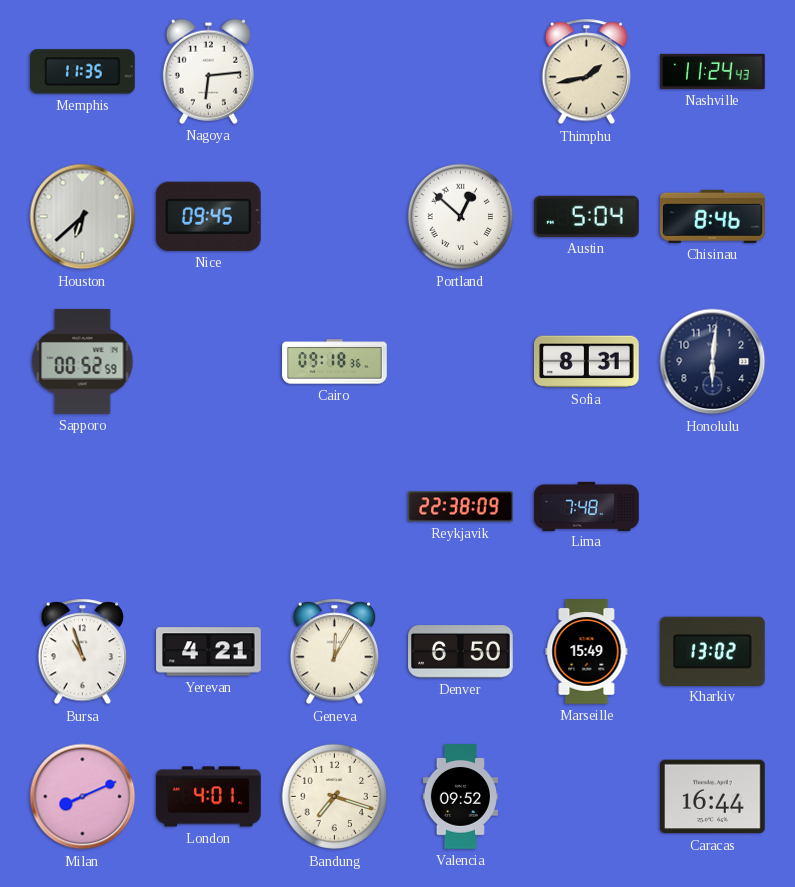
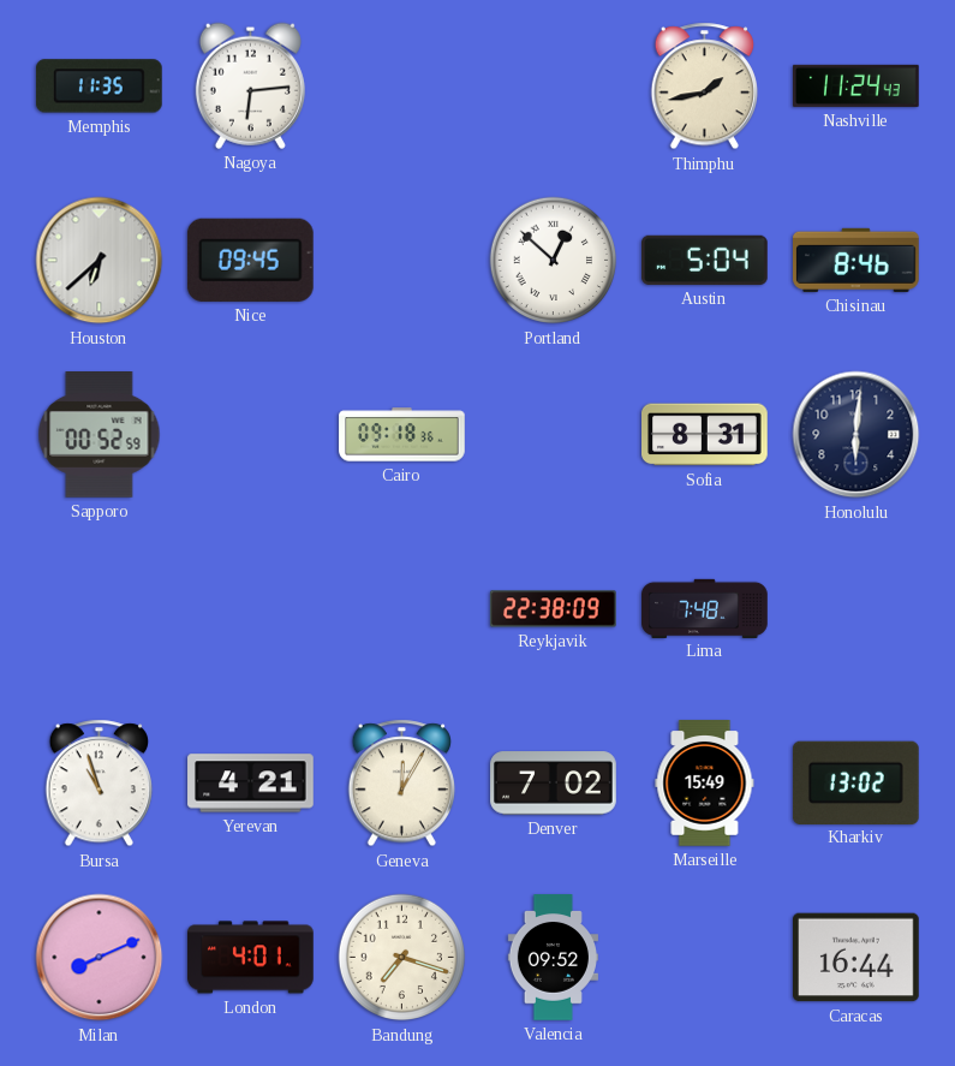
Denver: 6:50 -> 7:02
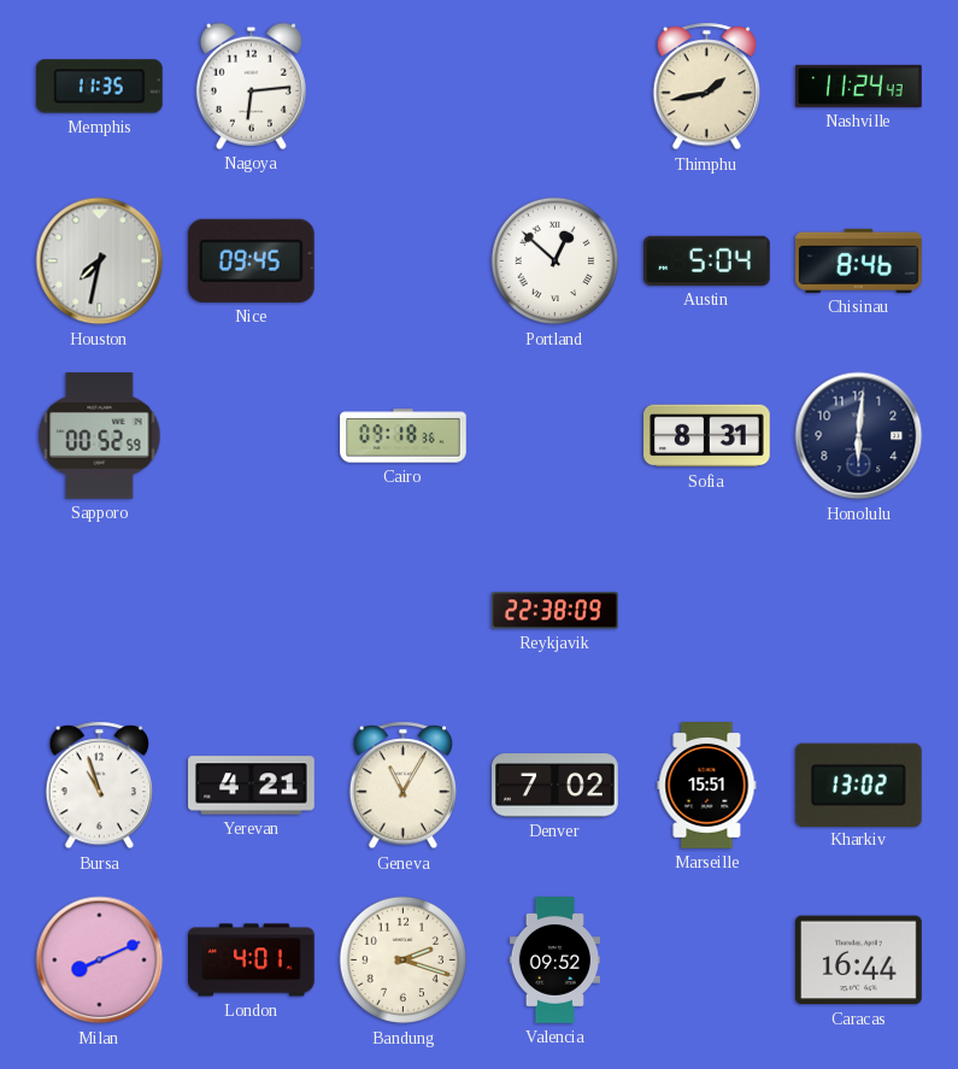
Houston: 6:38 -> 7:32
Lima: 7:48 -> none
Geneva: 12:05 -> 11:05
Marseille: 15:49 -> 15:51
Bandung: 7:18 -> 2:18
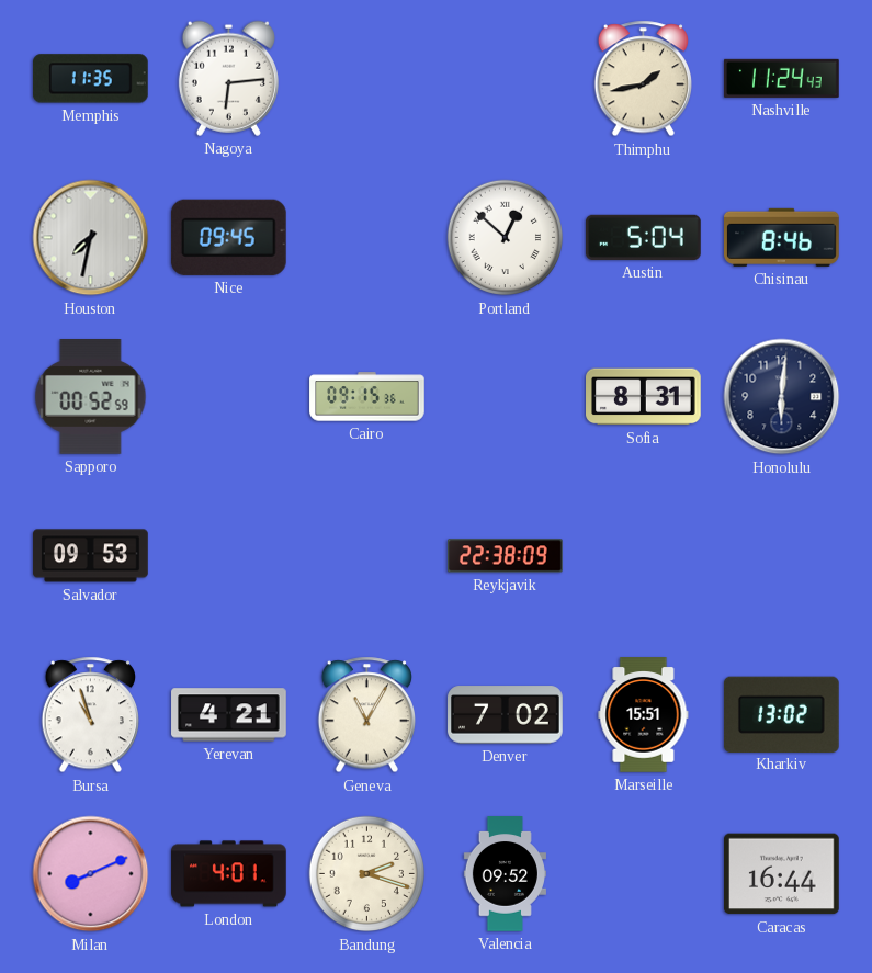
Cairo: 09:18 -> 09:15
Salvador: none -> 09:53
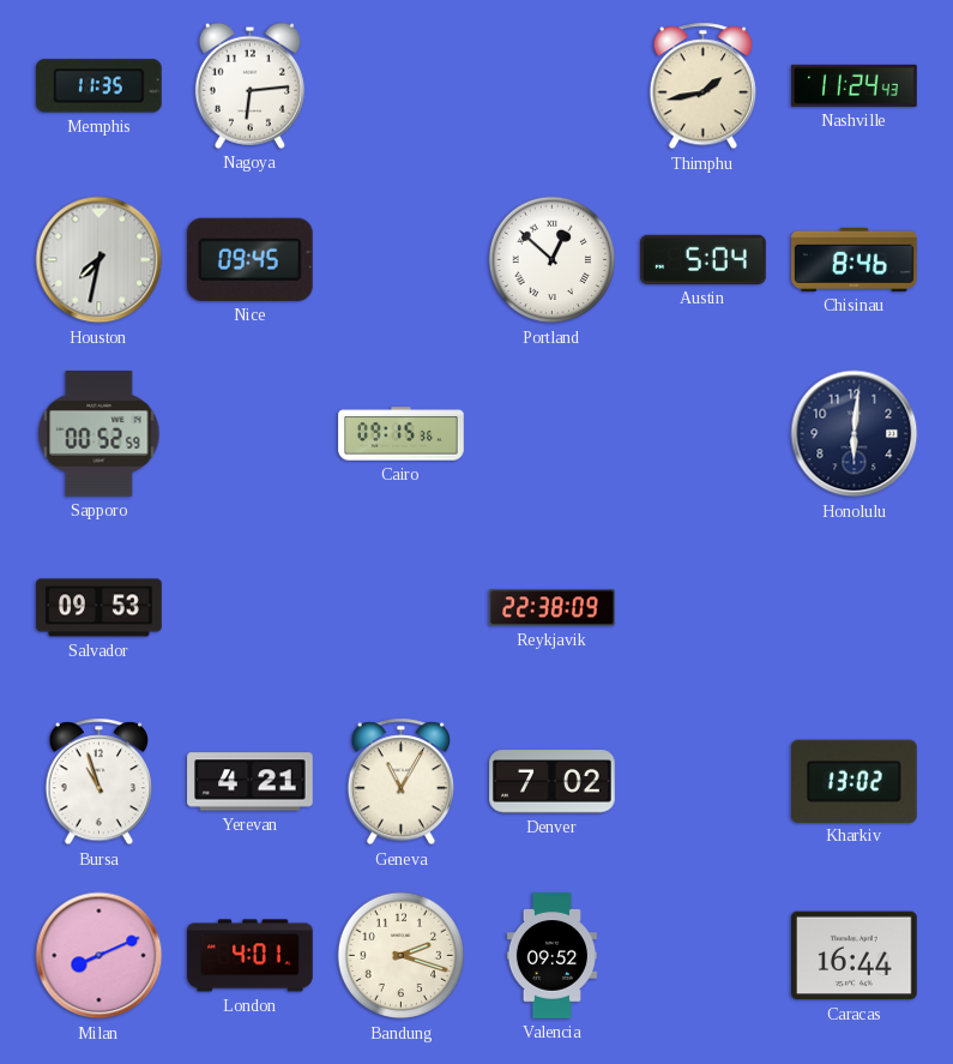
Sofia: 8:31 -> none
Marseille: 15:51 -> none
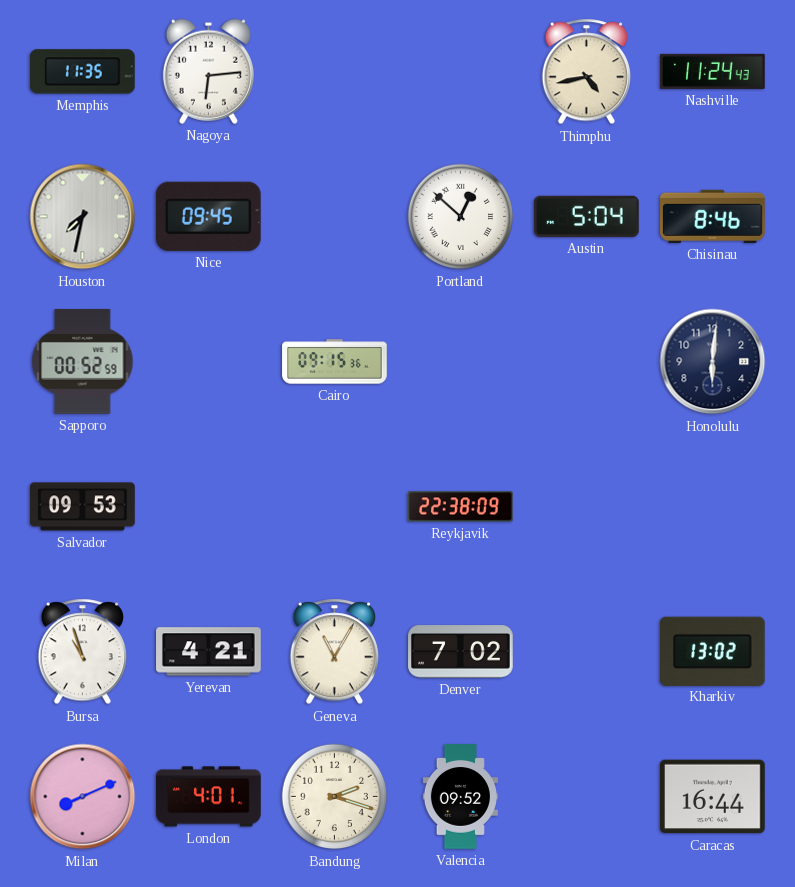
Thimphu: 1:43 -> 4:43
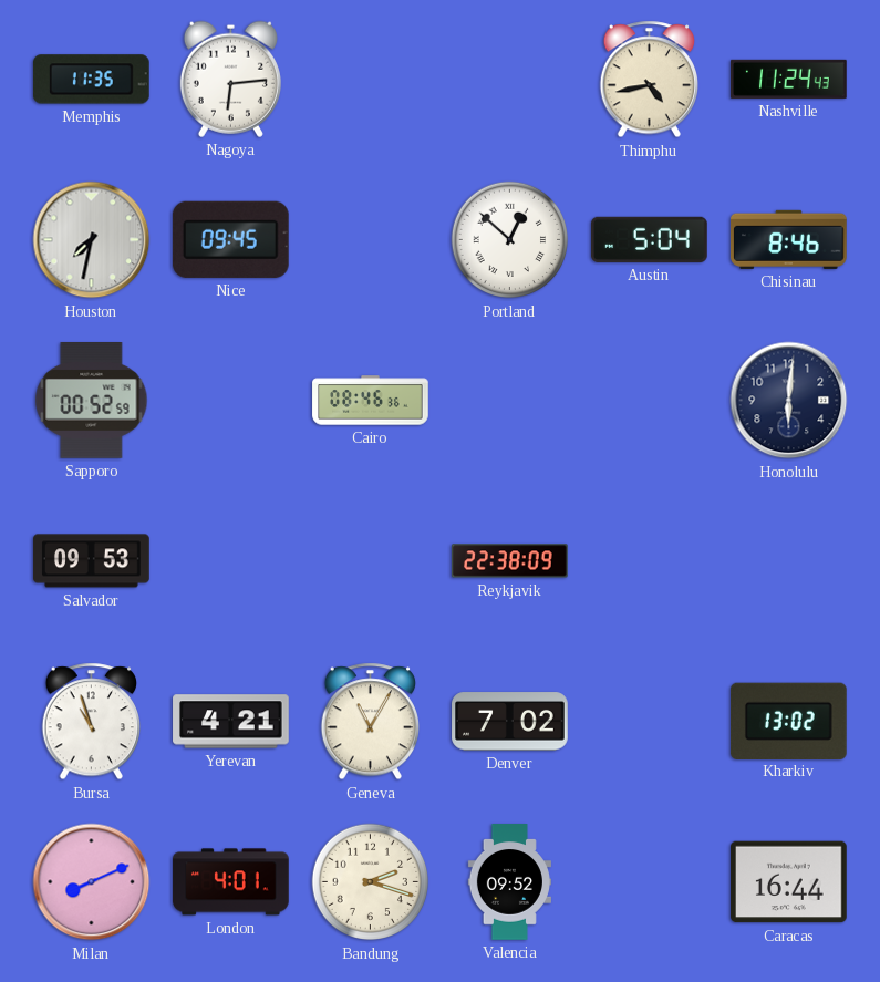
Cairo: 09:15 -> 08:46
